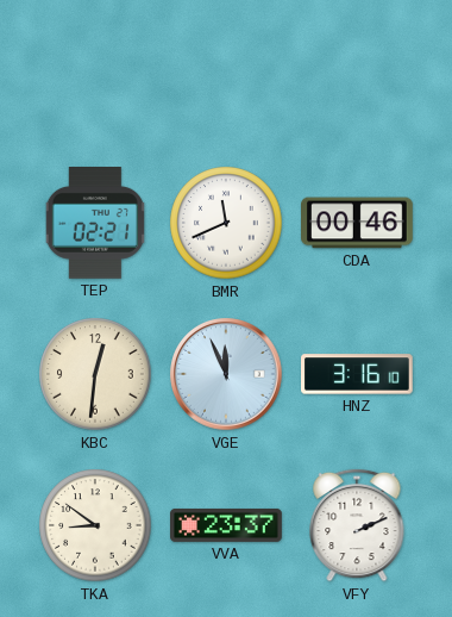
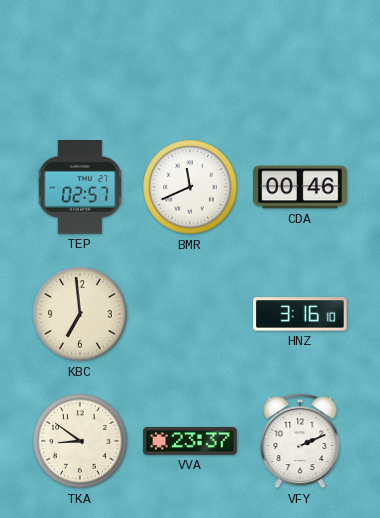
TEP: 02:21 -> 02:57
KBC: 12:31 -> 6:59
VGE: 11:56 -> none
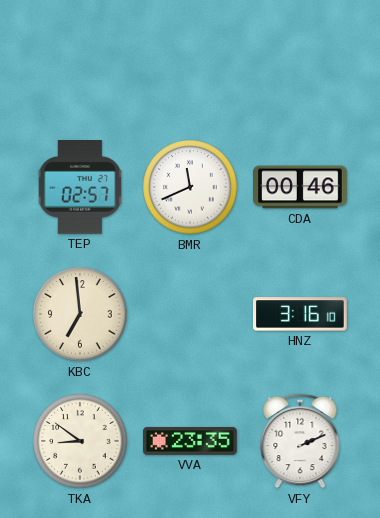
VVA: 23:37 -> 23:35
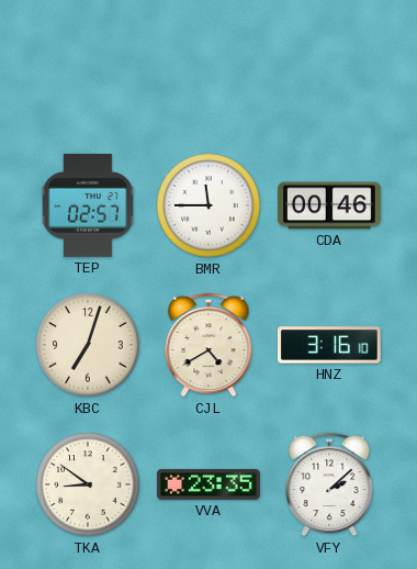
BMR: 11:41 -> 11:45
KBC: 6:59 -> 7:03
CJL: none -> 4:40
VFY: 2:11 -> 2:08
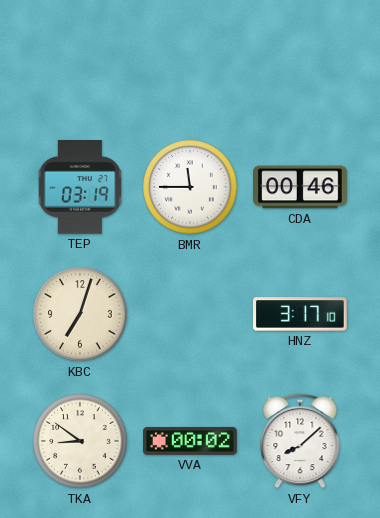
TEP: 02:57 -> 03:19
CJL: 4:40 -> none
HNZ: 3:16 -> 3:17
VVA: 23:35 -> 00:02
VFY: 2:08 -> 8:08
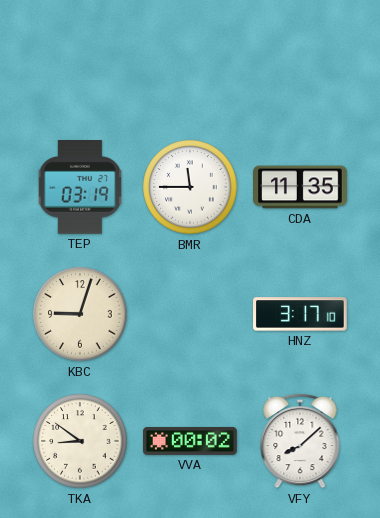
CDA: 00:46 -> 11:35
KBC: 7:03 -> 9:03
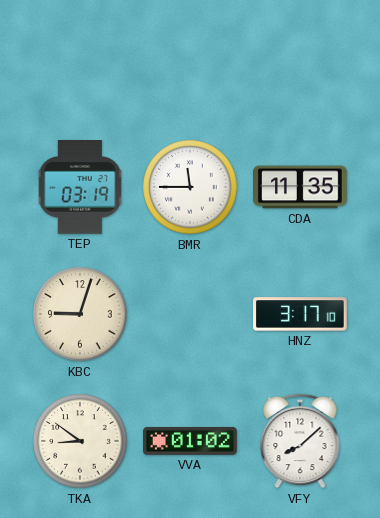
VVA: 00:02 -> 01:02
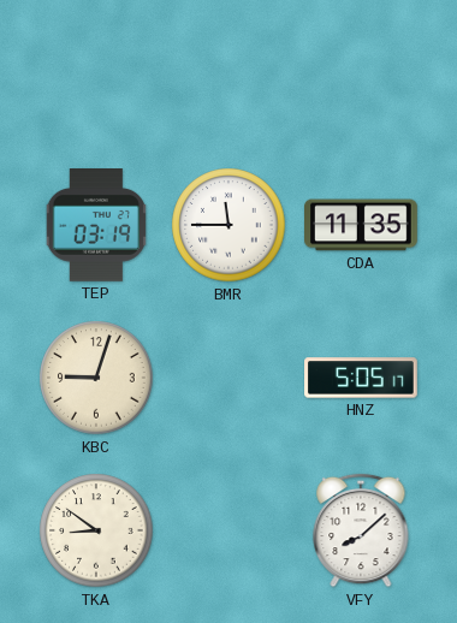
HNZ: 3:17 -> 5:05
VVA: 01:02 -> none
